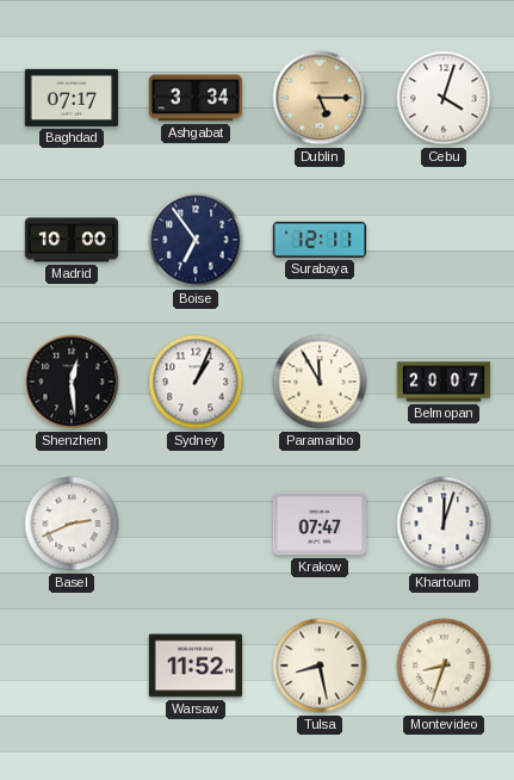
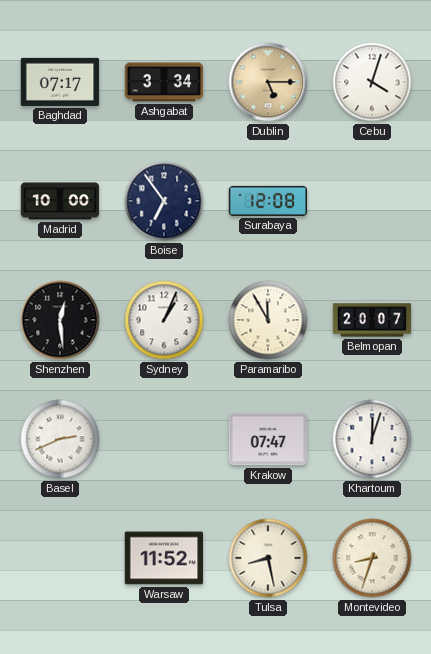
Surabaya: 12:11 -> 12:08
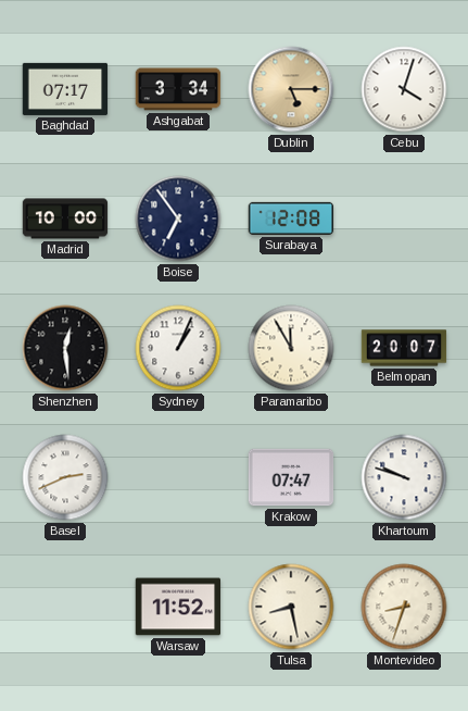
Khartoum: 12:03 -> 9:48
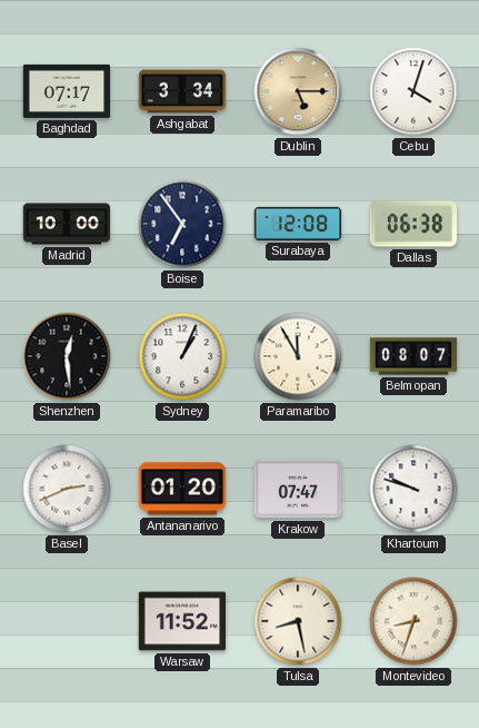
Dallas: none -> 06:38
Belmopan: 20:07 -> 08:07
Antananarivo: none -> 01:20
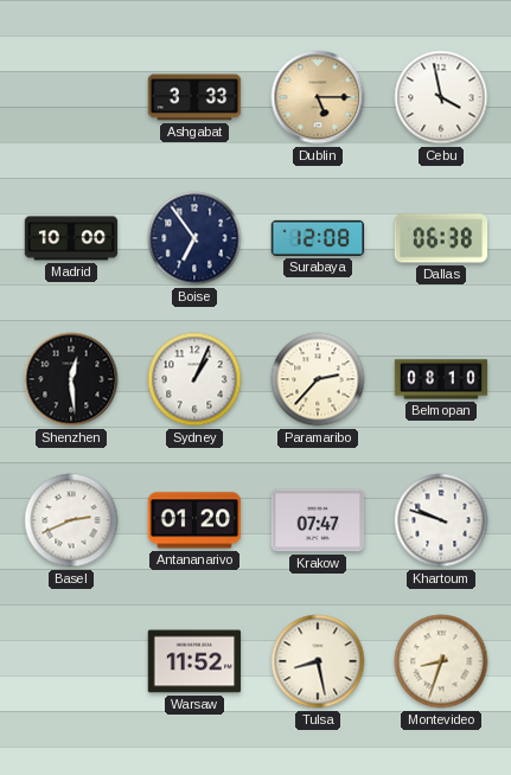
Baghdad: 07:17 -> none
Ashgabat: 3:34 -> 3:33
Cebu: 4:03 -> 3:58
Paramaribo: 11:55 -> 2:37
Belmopan: 08:07 -> 08:10
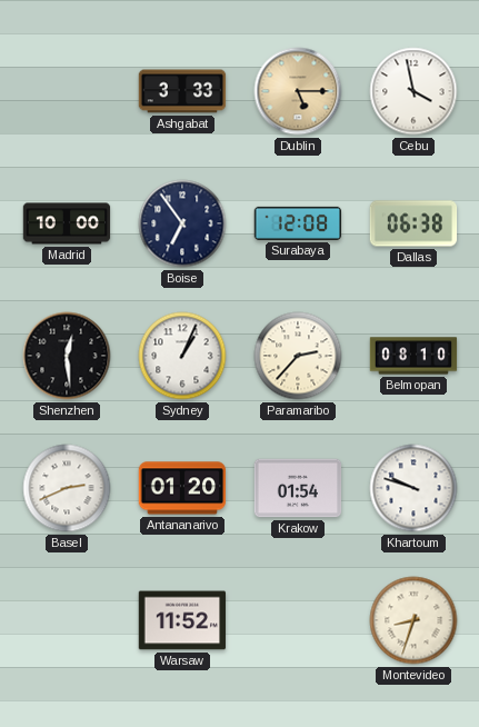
Krakow: 07:47 -> 01:54
Tulsa: 8:28 -> none
